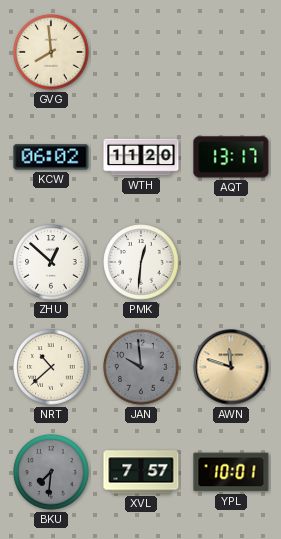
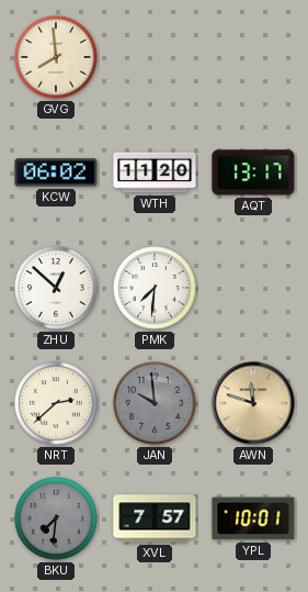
PMK: 12:31 -> 7:31
NRT: 10:38 -> 2:38
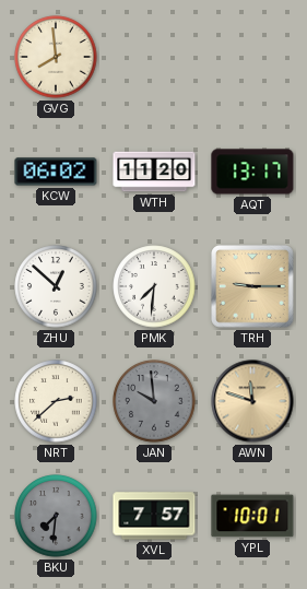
TRH: none -> 9:15
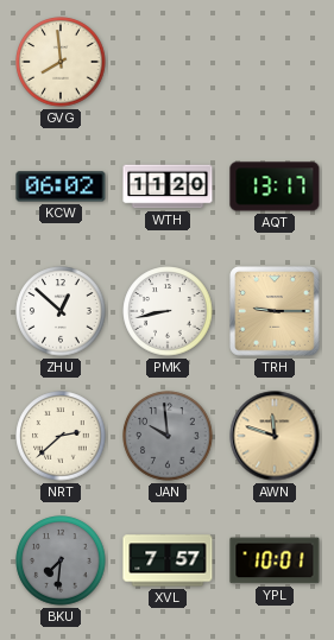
PMK: 7:31 -> 8:43
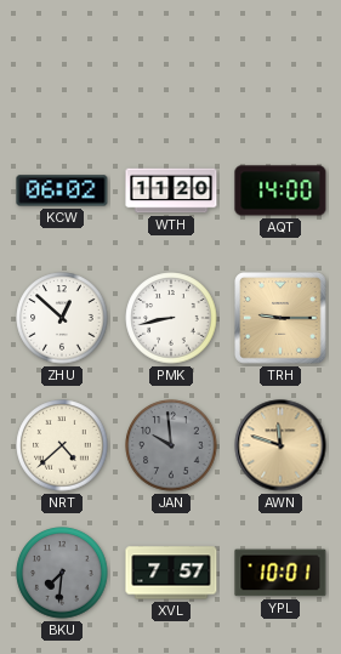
GVG: 7:59 -> none
AQT: 13:17 -> 14:00
NRT: 2:38 -> 4:38
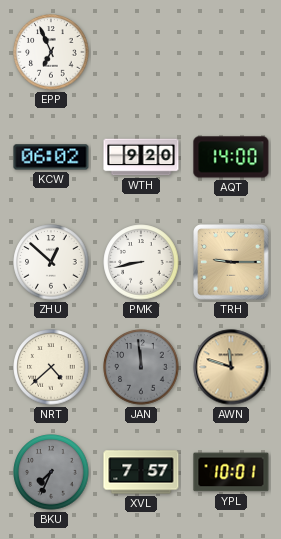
EPP: none -> 6:56
WTH: 11:20 -> 9:20
JAN: 9:59 -> 11:59
BKU: 7:31 -> 7:34
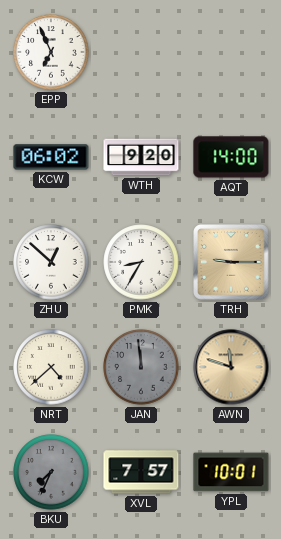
PMK: 8:43 -> 8:35
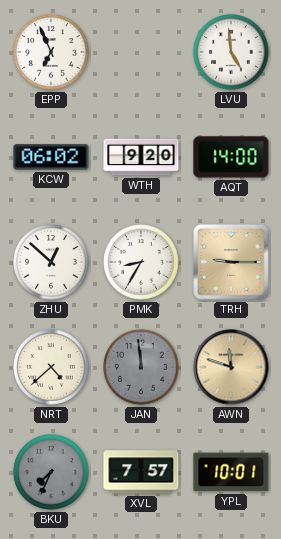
LVU: none -> 4:59
